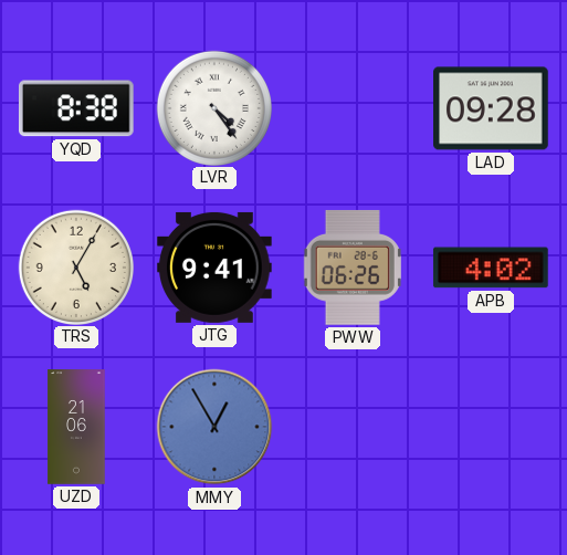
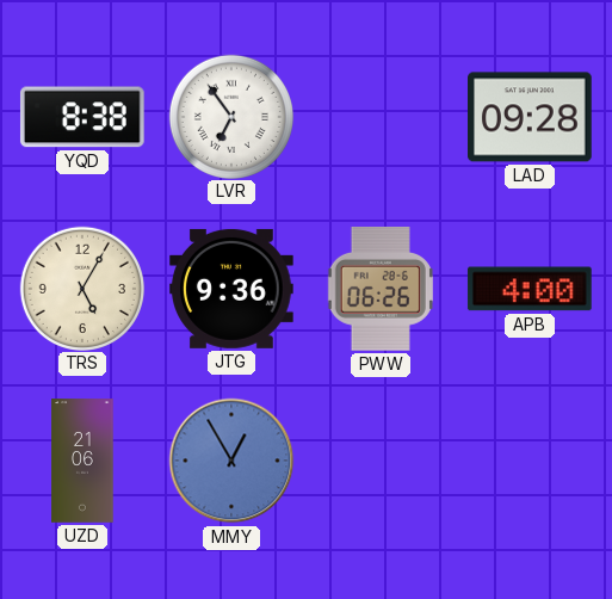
LVR: 4:24 -> 6:54
JTG: 9:41 -> 9:36
APB: 4:02 -> 4:00
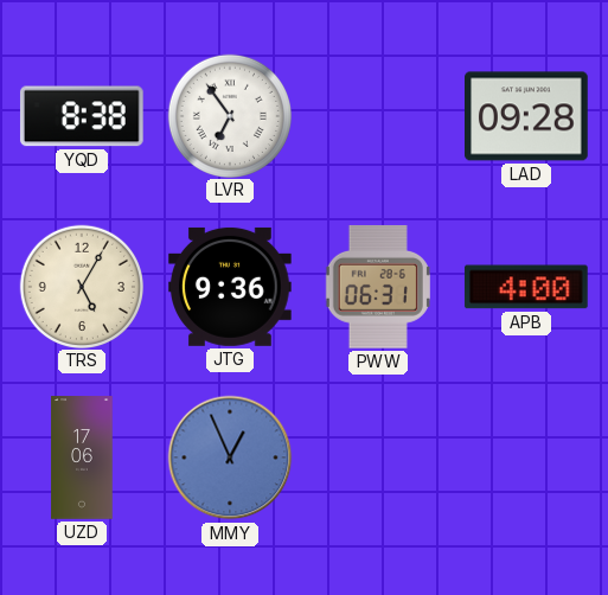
PWW: 06:26 -> 06:31
UZD: 21:06 -> 17:06
MMY: 12:55 -> 12:56
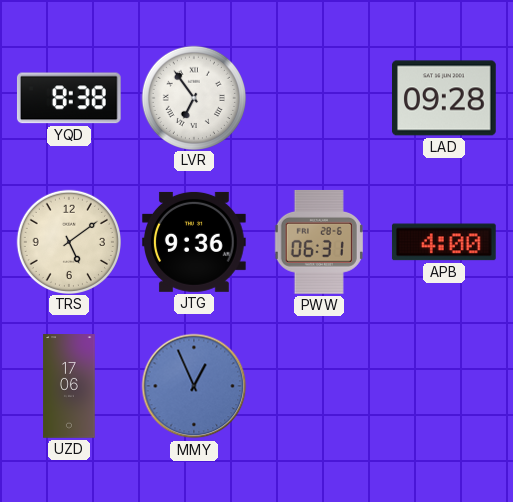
TRS: 5:05 -> 5:09
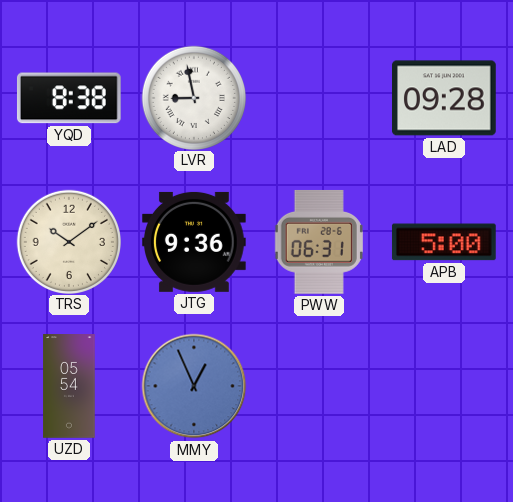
LVR: 6:54 -> 8:58
TRS: 5:09 -> 10:09
APB: 4:00 -> 5:00
UZD: 17:06 -> 05:54
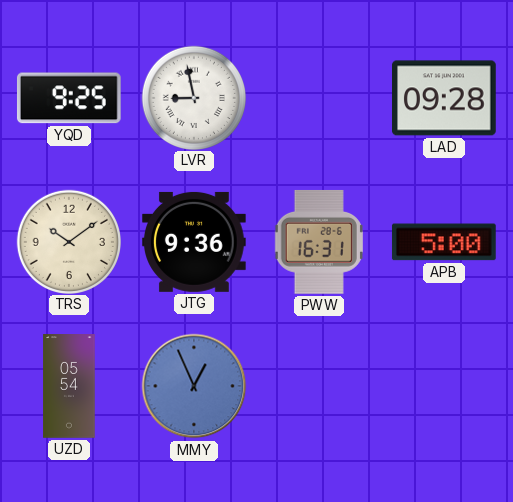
YQD: 8:38 -> 9:25
PWW: 06:31 -> 16:31
